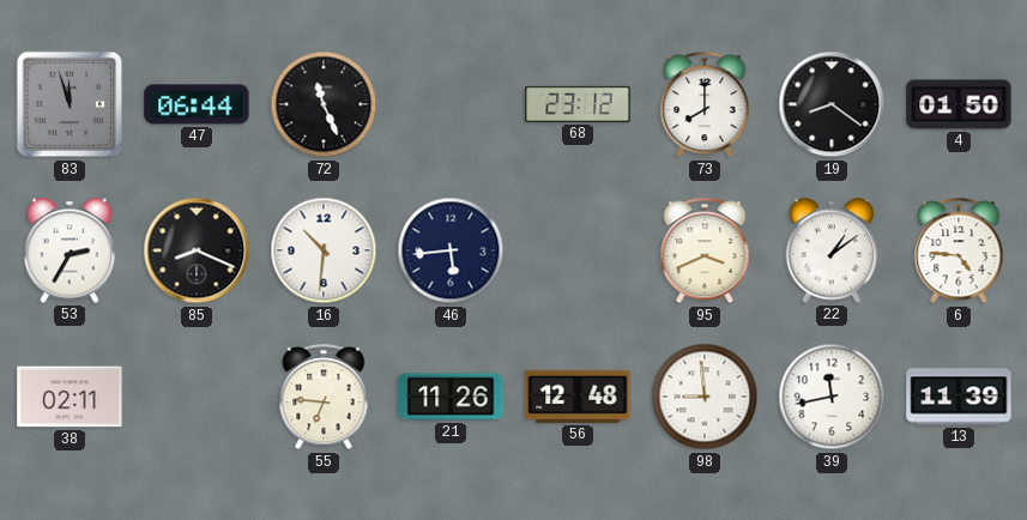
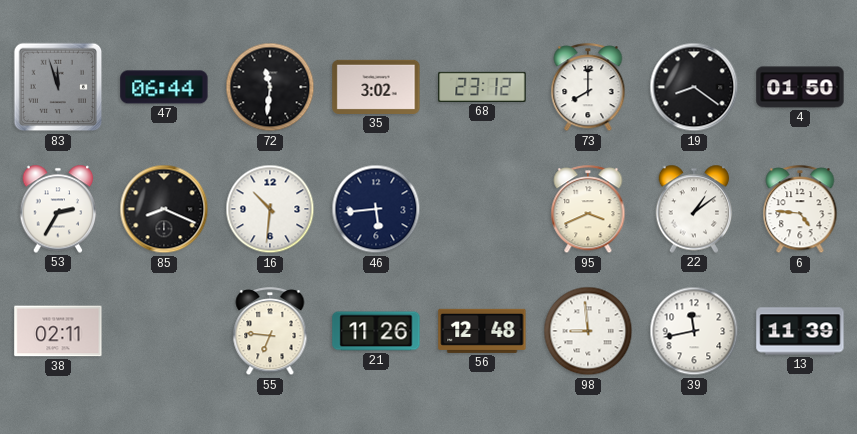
72: 11:26 -> 11:31
35: none -> 3:02
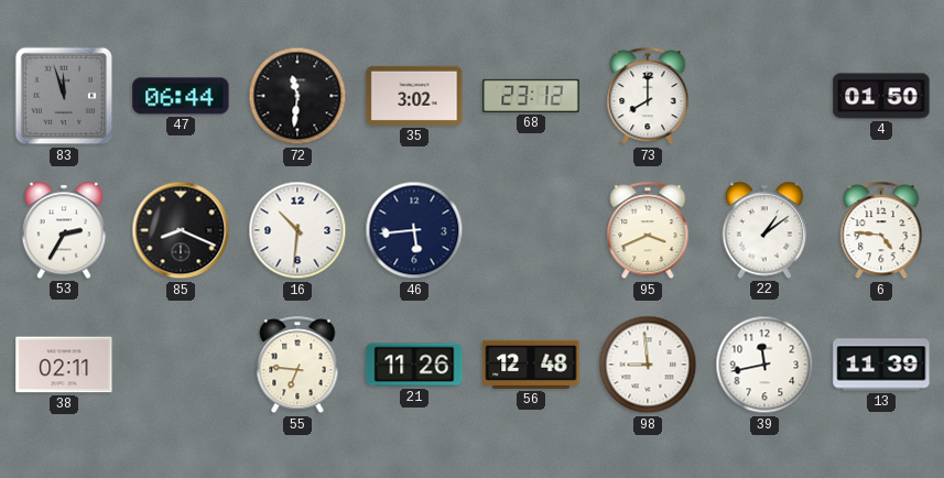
19: 8:21 -> none
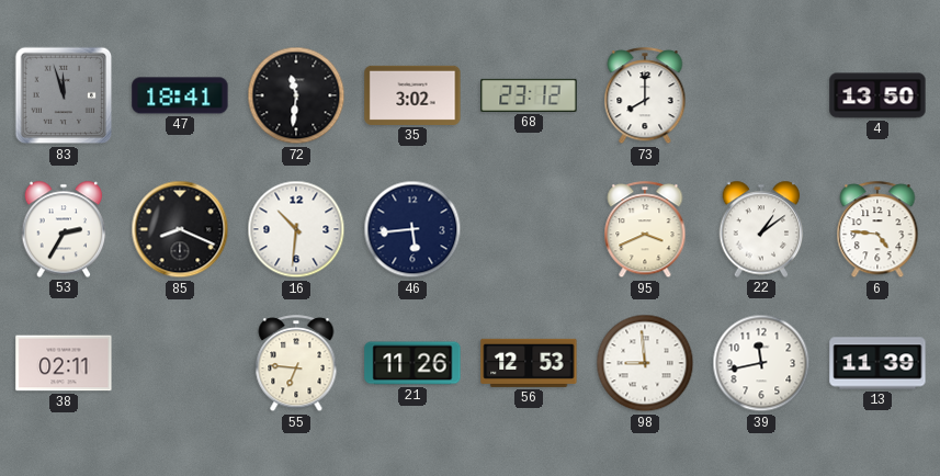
47: 06:44 -> 18:41
4: 01:50 -> 13:50
56: 12:48 -> 12:53
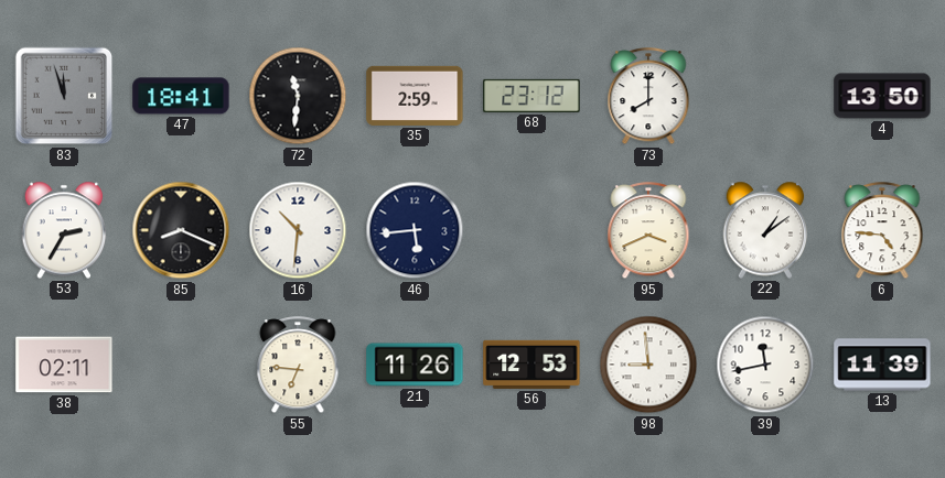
35: 3:02 -> 2:59
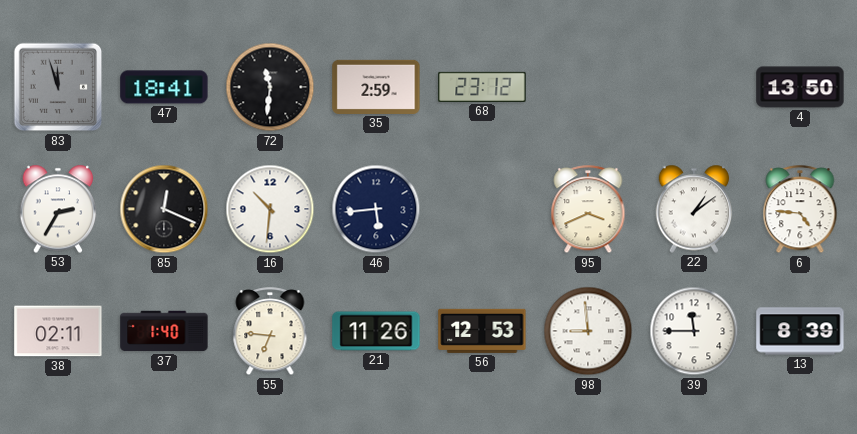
73: 8:00 -> none
85: 8:19 -> 12:19
37: none -> 1:40
39: 11:43 -> 11:45
13: 11:39 -> 8:39
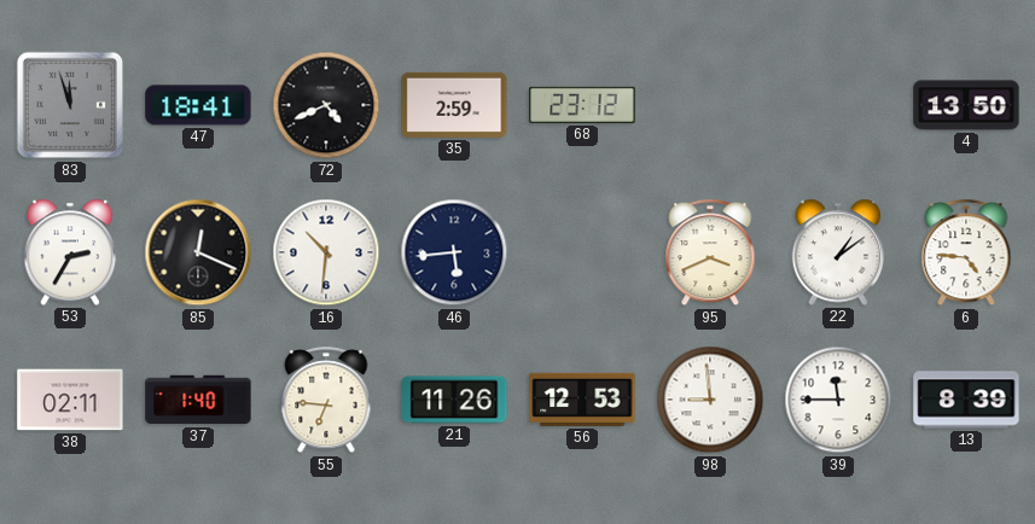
72: 11:31 -> 4:41
